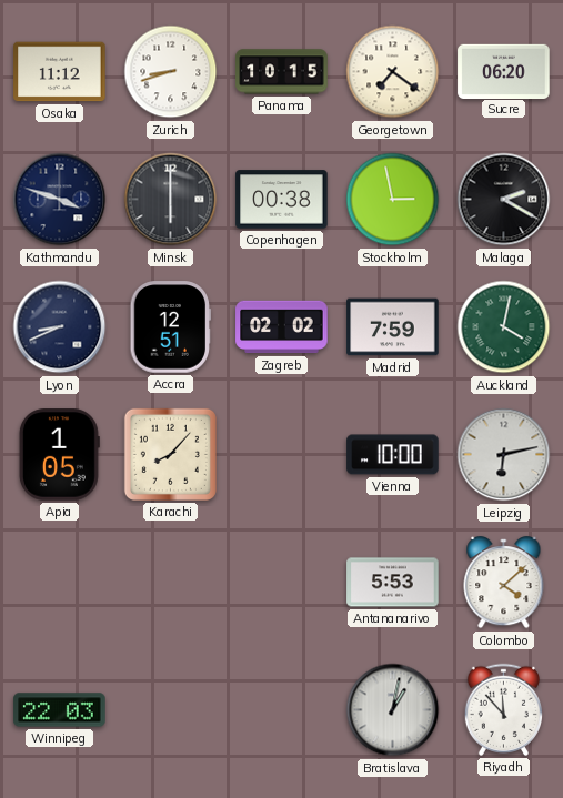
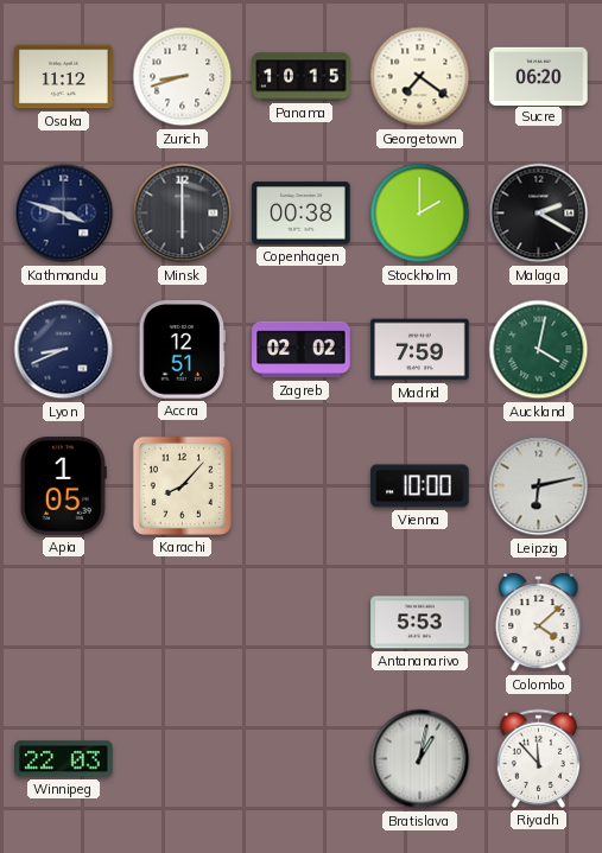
Stockholm: 2:58 -> 2:00
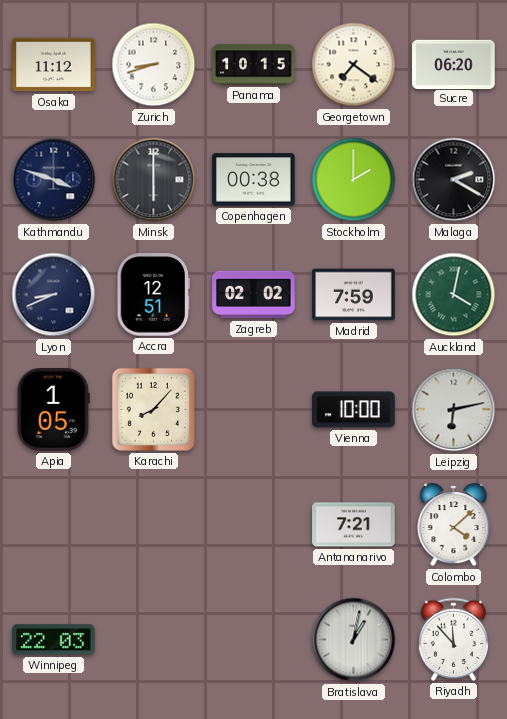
Antananarivo: 5:53 -> 7:21
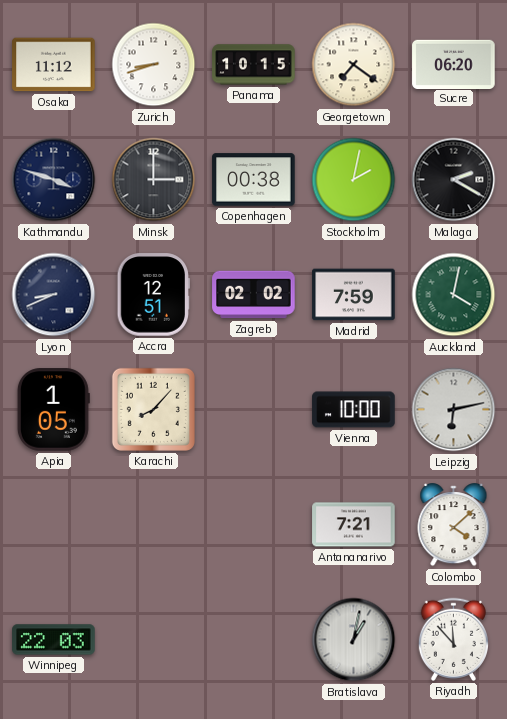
Minsk: 6:00 -> 3:00
Stockholm: 2:00 -> 2:02
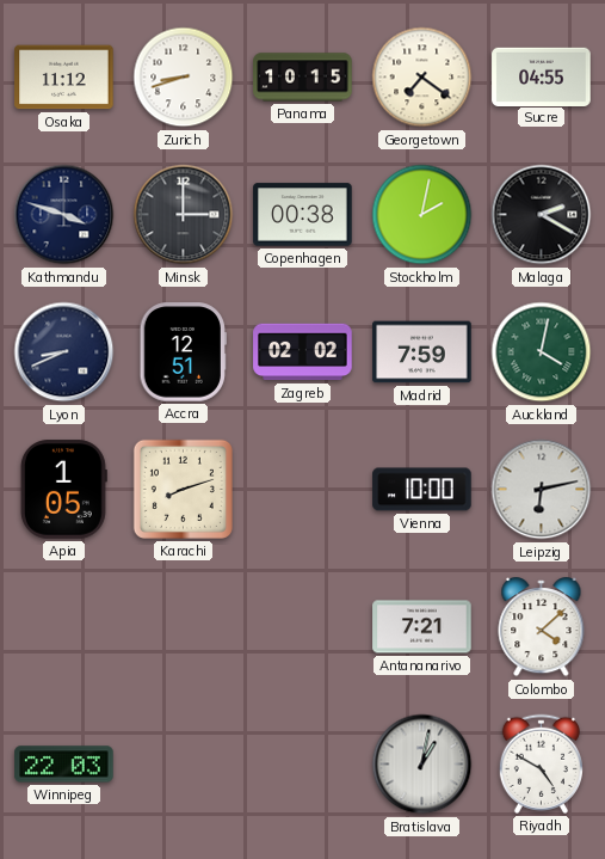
Sucre: 06:20 -> 04:55
Karachi: 8:07 -> 8:12
Riyadh: 11:53 -> 4:50
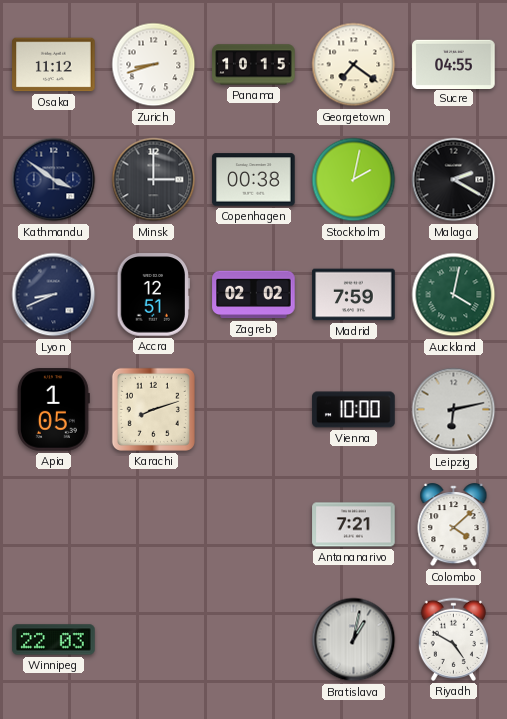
Kathmandu: 3:48 -> 3:51
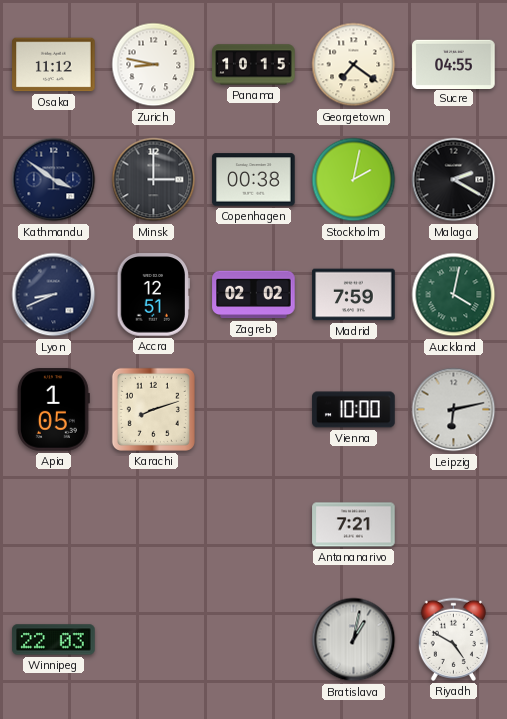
Zurich: 8:42 -> 8:47
Colombo: 4:08 -> none
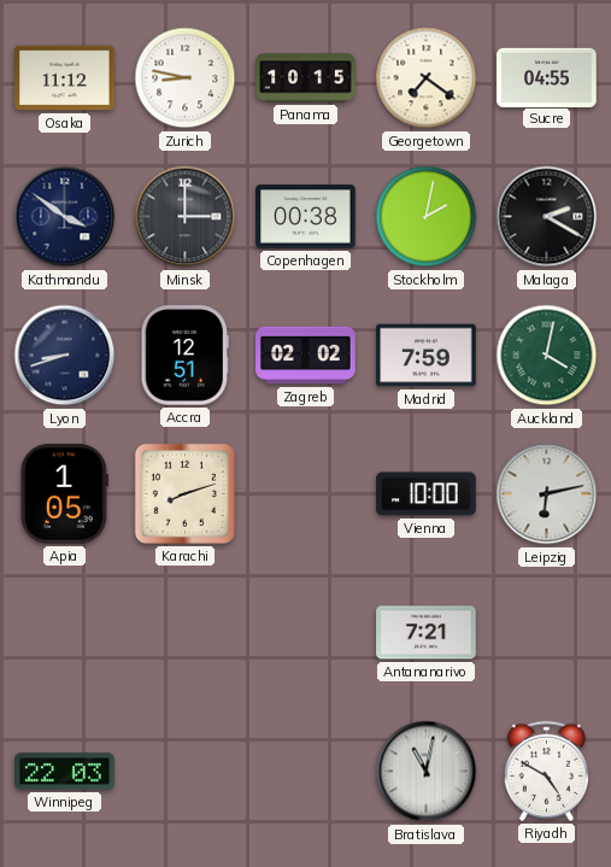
Lyon: 8:41 -> 8:42
Bratislava: 1:02 -> 11:02
